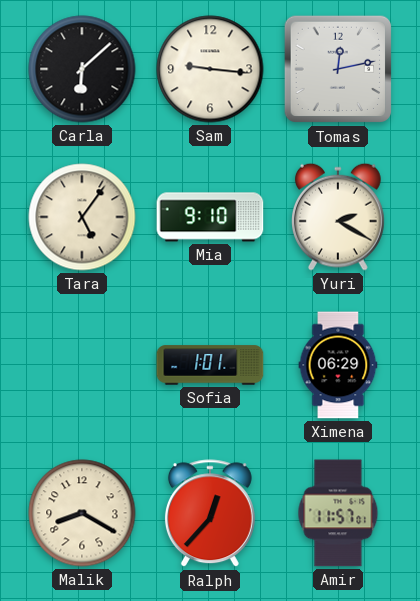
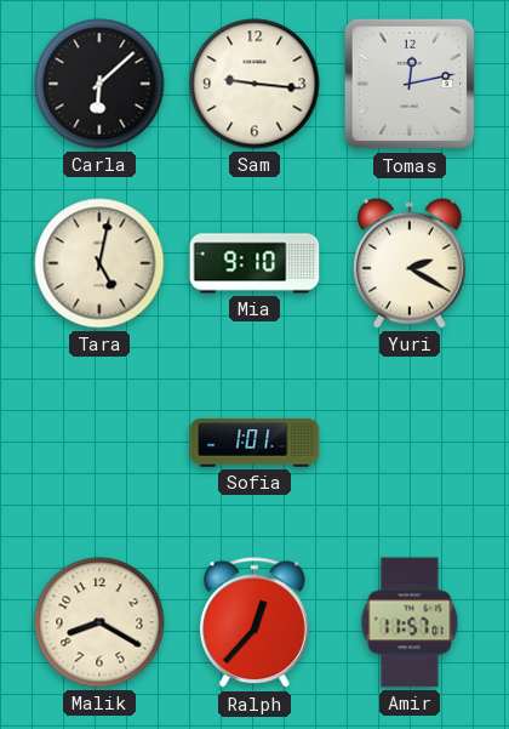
Tara: 5:06 -> 5:02
Ximena: 06:29 -> none
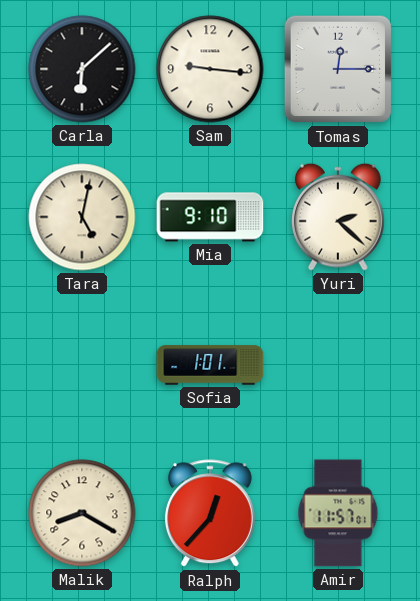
Tomas: 12:13 -> 12:15
Yuri: 2:20 -> 2:22
